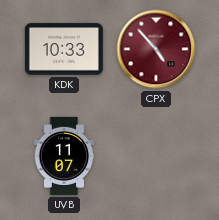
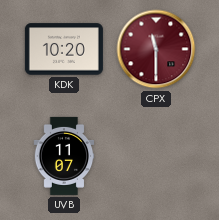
KDK: 10:33 -> 10:20
CPX: 4:53 -> 11:30
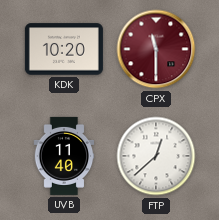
UVB: 11:07 -> 11:40
FTP: none -> 12:38
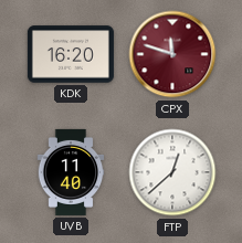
KDK: 10:20 -> 16:20
CPX: 11:30 -> 11:48
